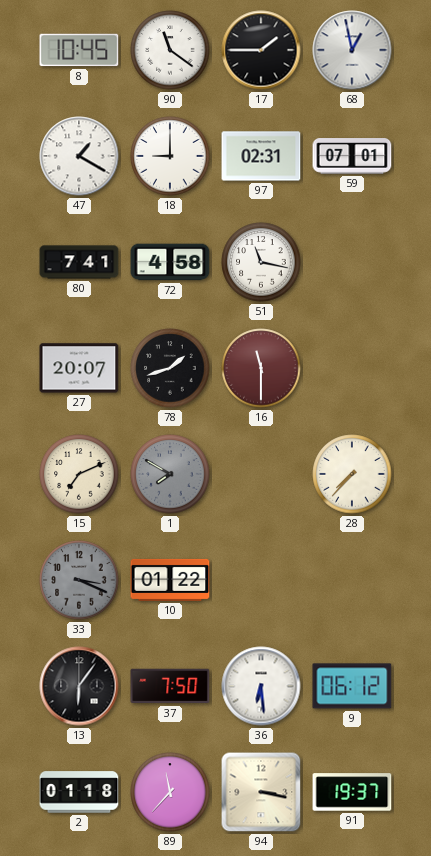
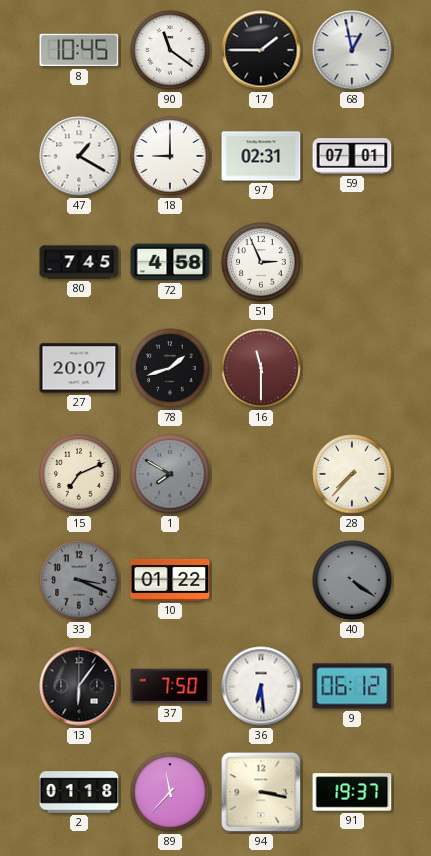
80: 7:41 -> 7:45
51: 11:17 -> 2:56
40: none -> 4:21
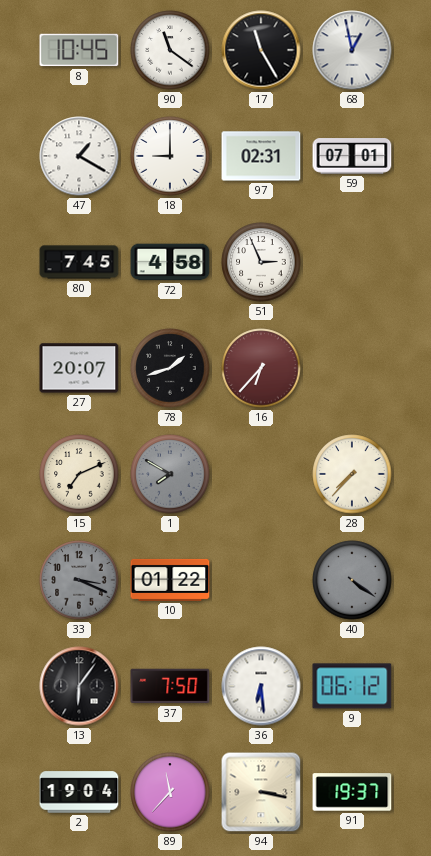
17: 1:45 -> 11:25
16: 11:30 -> 6:37
2: 01:18 -> 19:04
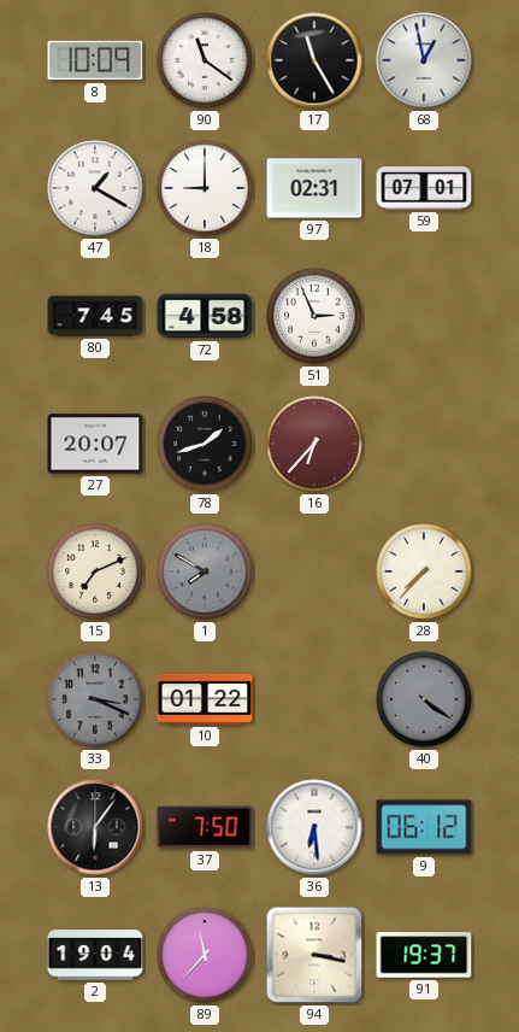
8: 10:45 -> 10:09
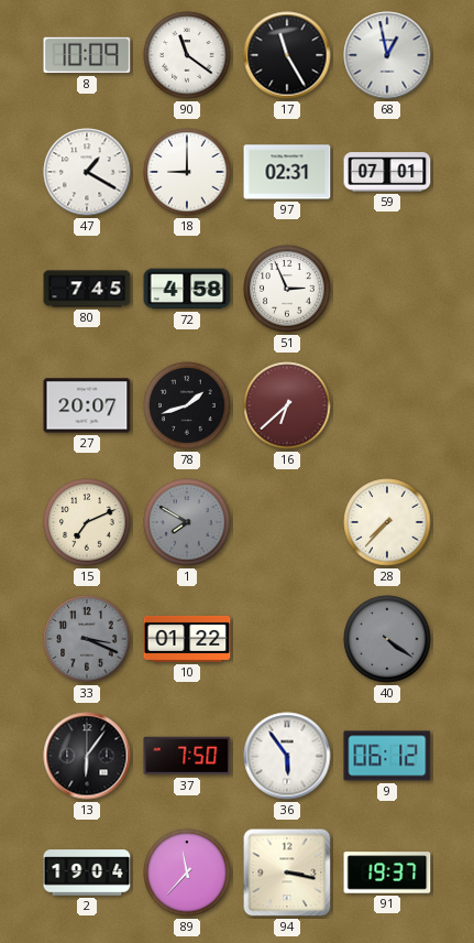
16: 6:37 -> 6:38
36: 6:29 -> 5:54
